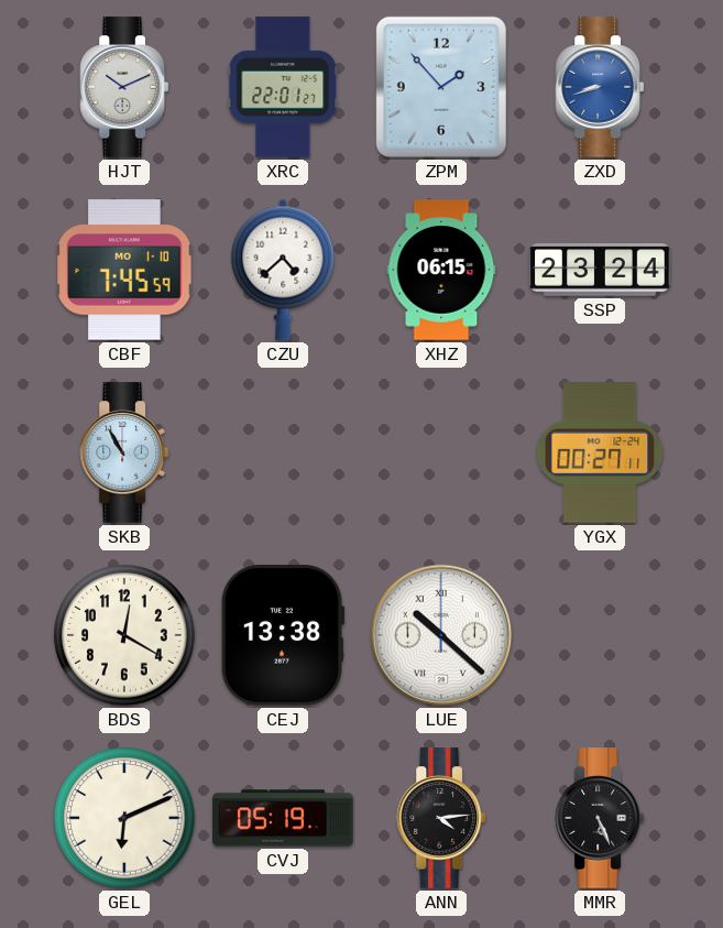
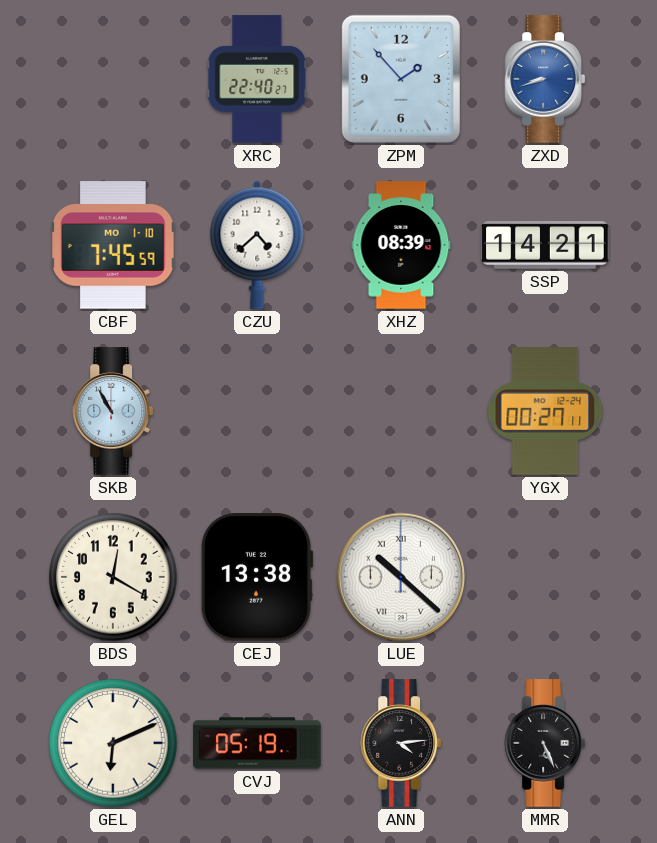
HJT: 10:11 -> none
XRC: 22:01 -> 22:40
XHZ: 06:15 -> 08:39
SSP: 23:24 -> 14:21
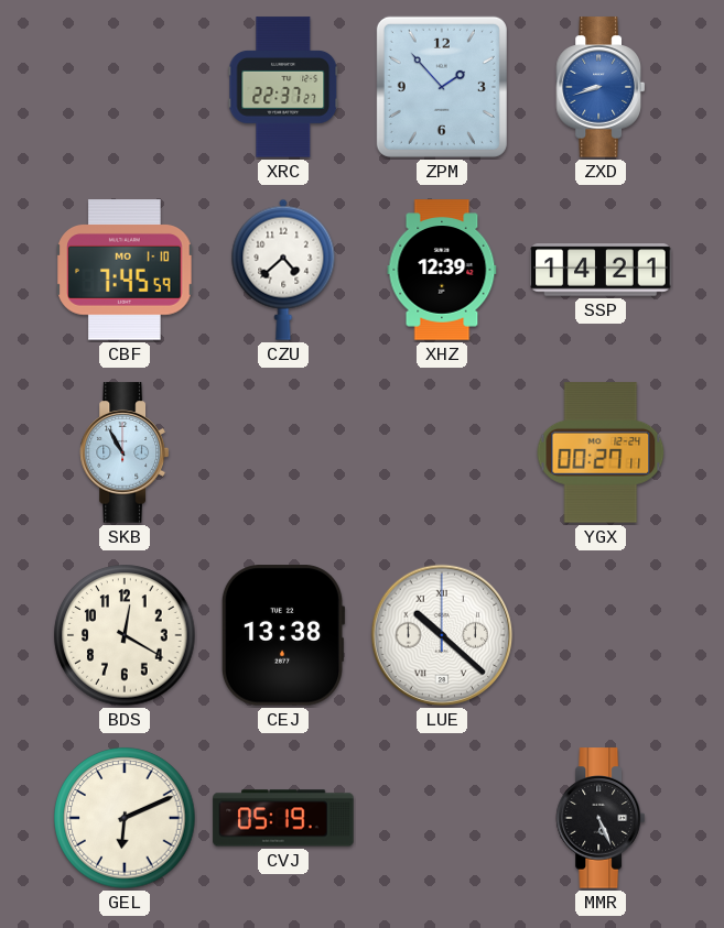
XRC: 22:40 -> 22:37
XHZ: 08:39 -> 12:39
ANN: 4:14 -> none
